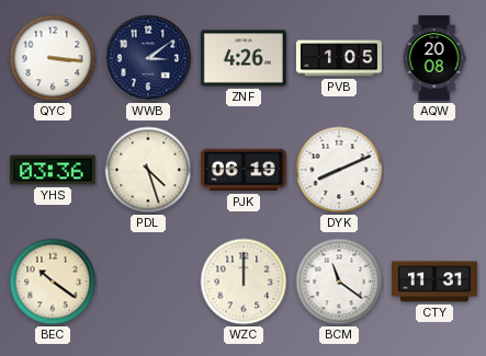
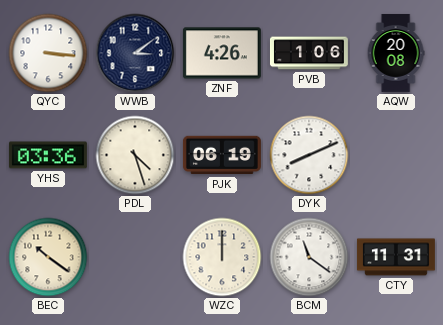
PVB: 1:05 -> 1:06
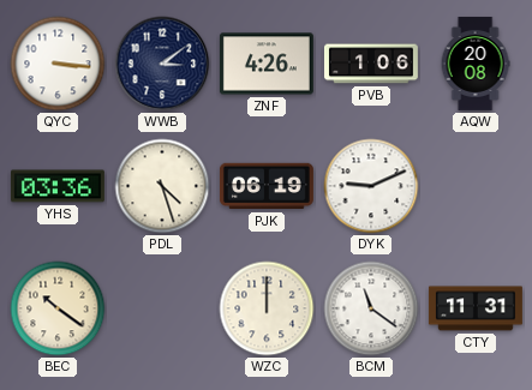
DYK: 8:11 -> 9:11
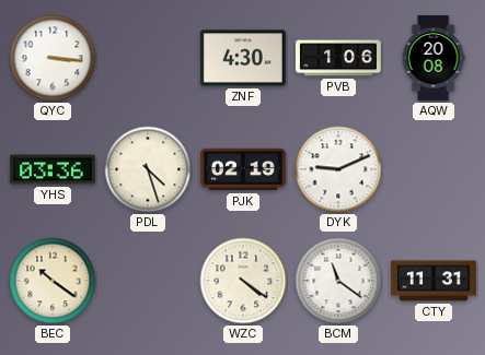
WWB: 3:09 -> none
ZNF: 4:26 -> 4:30
PJK: 06:19 -> 02:19
WZC: 12:00 -> 4:21
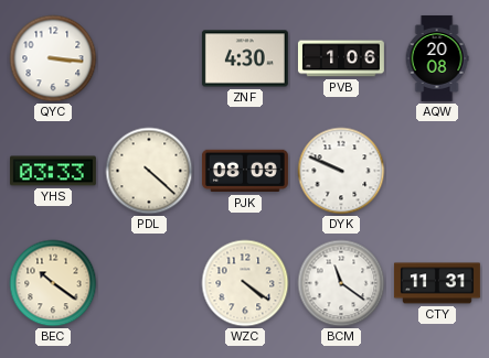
YHS: 03:36 -> 03:33
PDL: 4:27 -> 4:22
PJK: 02:19 -> 08:09
DYK: 9:11 -> 9:49
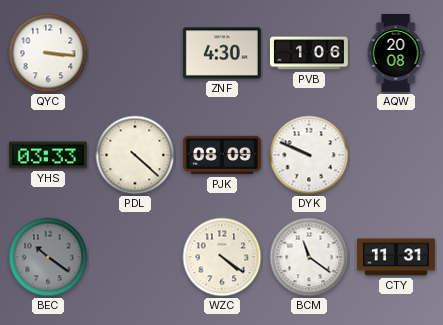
BEC dial: cream -> grey
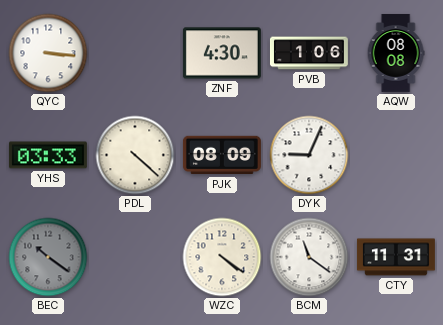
AQW: 20:08 -> 08:08
DYK: 9:49 -> 9:04
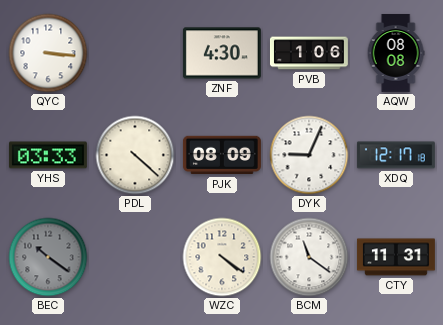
XDQ: none -> 12:17
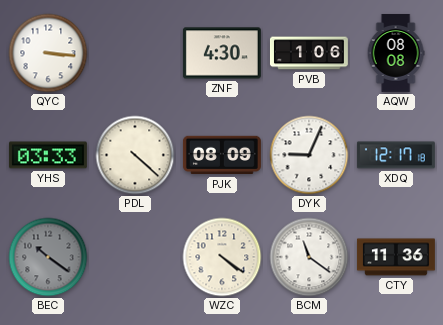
CTY: 11:31 -> 11:36
